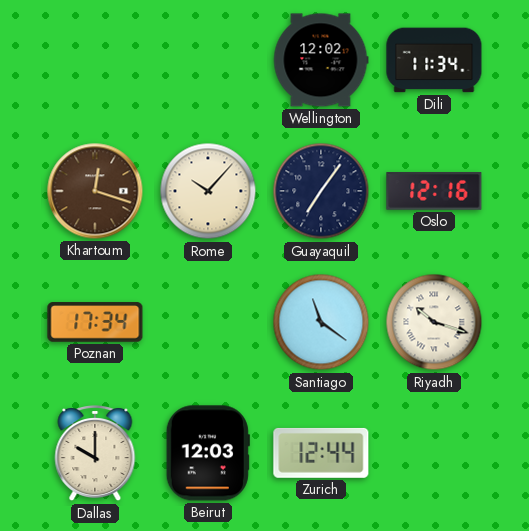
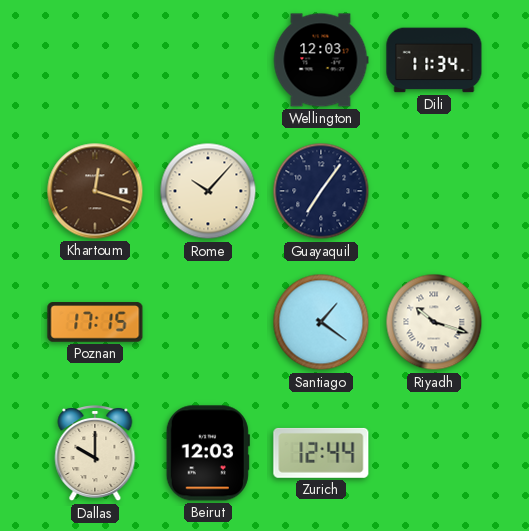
Wellington: 12:02 -> 12:03
Oslo: 12:16 -> none
Poznan: 17:34 -> 17:15
Santiago: 11:21 -> 1:21
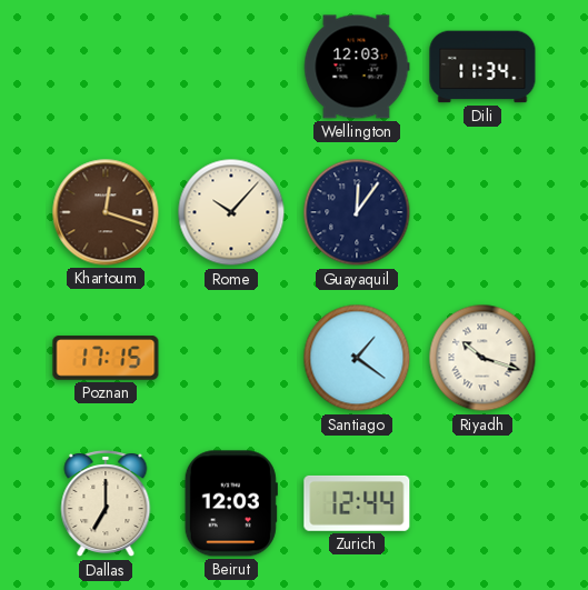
Guayaquil: 7:06 -> 12:06
Dallas: 10:00 -> 7:00
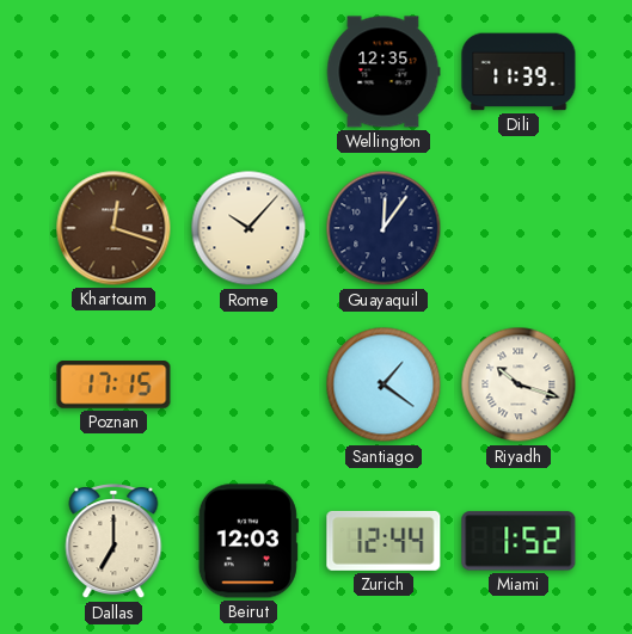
Wellington: 12:03 -> 12:35
Dili: 11:34 -> 11:39
Miami: none -> 1:52
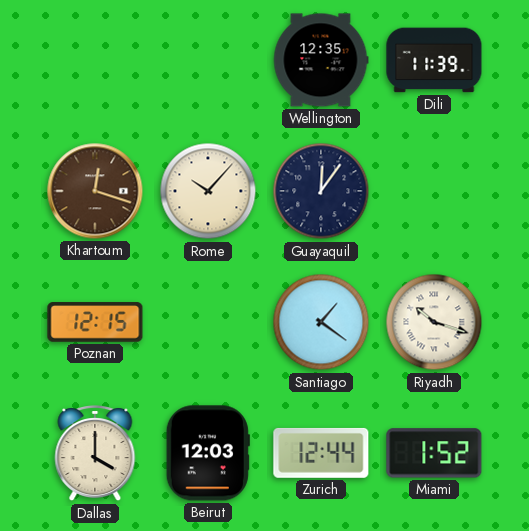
Poznan: 17:15 -> 12:15
Dallas: 7:00 -> 4:00
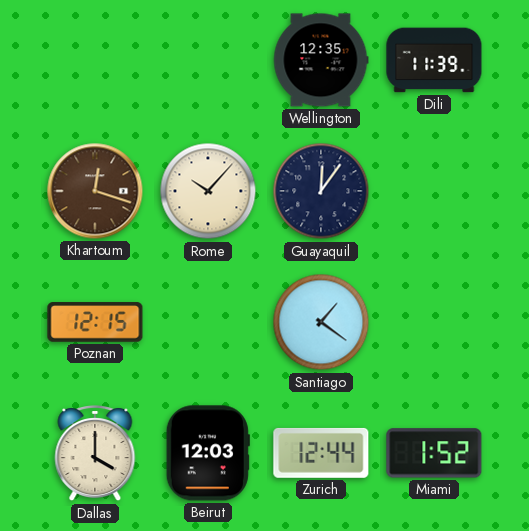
Riyadh: 10:18 -> none
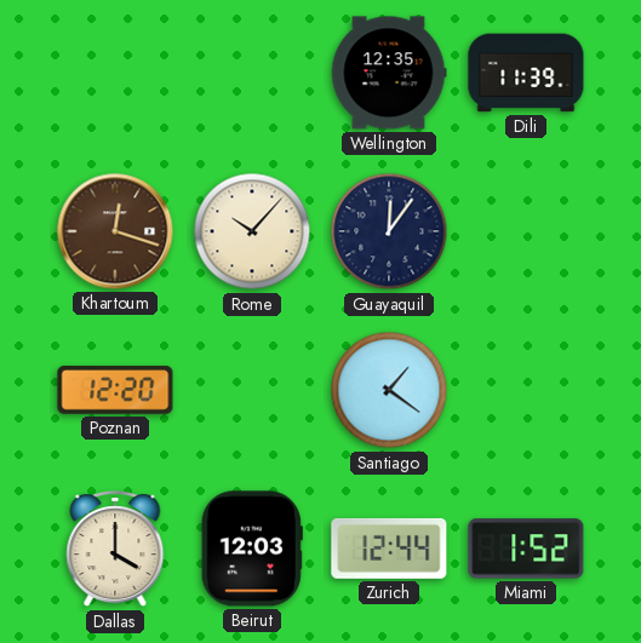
Poznan: 12:15 -> 12:20
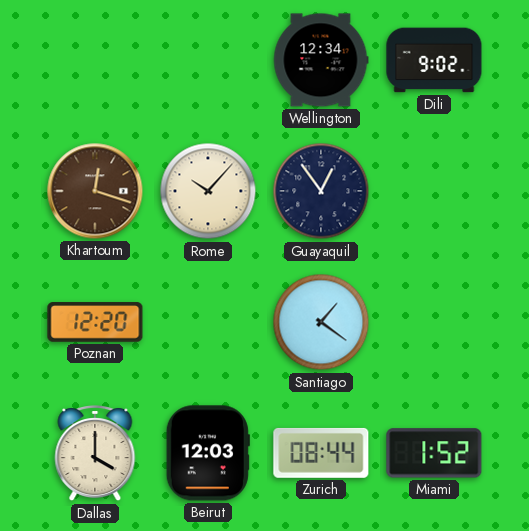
Wellington: 12:35 -> 12:34
Dili: 11:39 -> 9:02
Guayaquil: 12:06 -> 12:54
Zurich: 12:44 -> 08:44
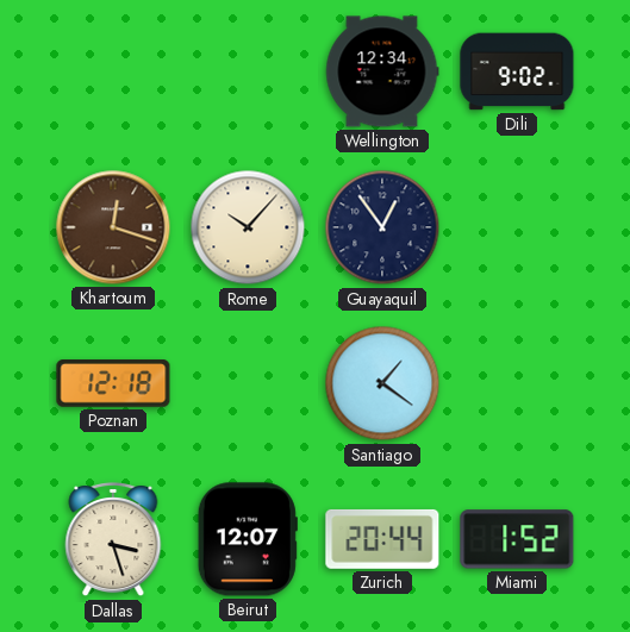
Poznan: 12:20 -> 12:18
Dallas: 4:00 -> 3:27
Beirut: 12:03 -> 12:07
Zurich: 08:44 -> 20:44
